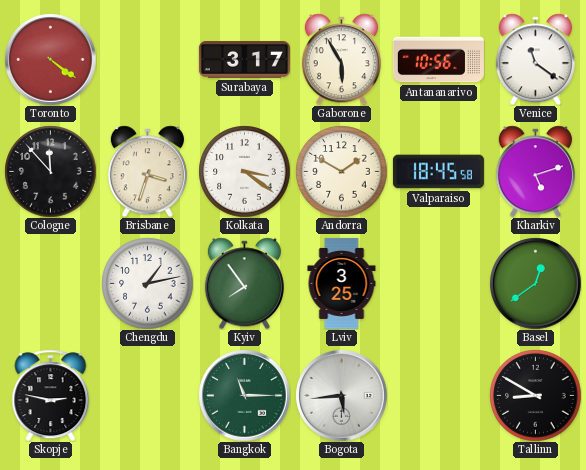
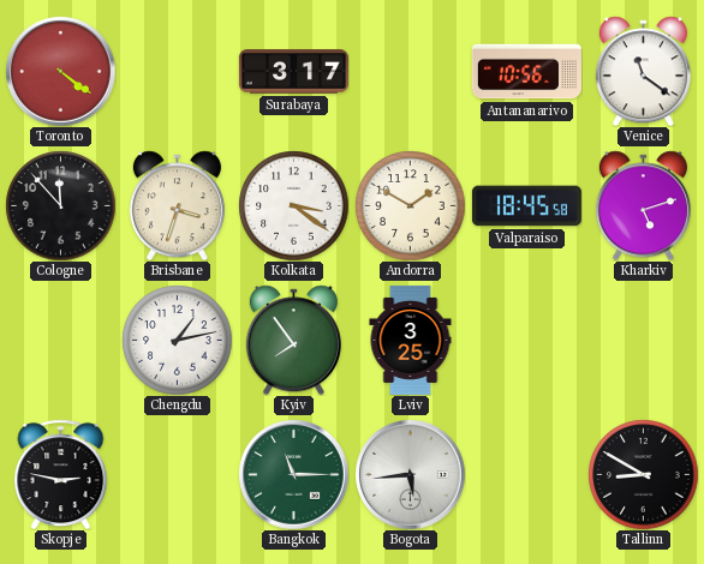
Gaborone: 5:55 -> none
Basel: 12:39 -> none
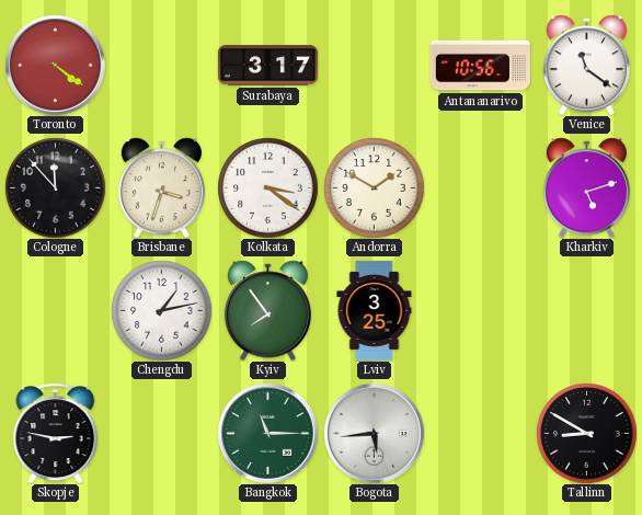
Valparaiso: 18:45 -> none
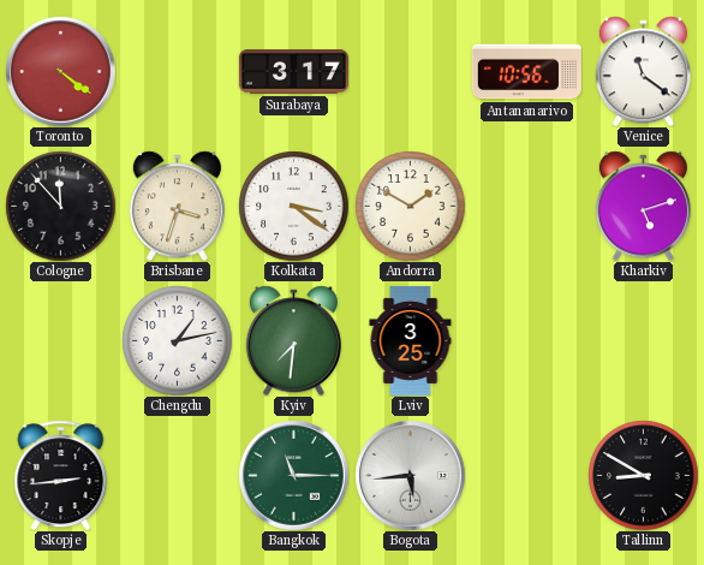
Kyiv: 7:54 -> 7:31
Skopje: 2:47 -> 2:44
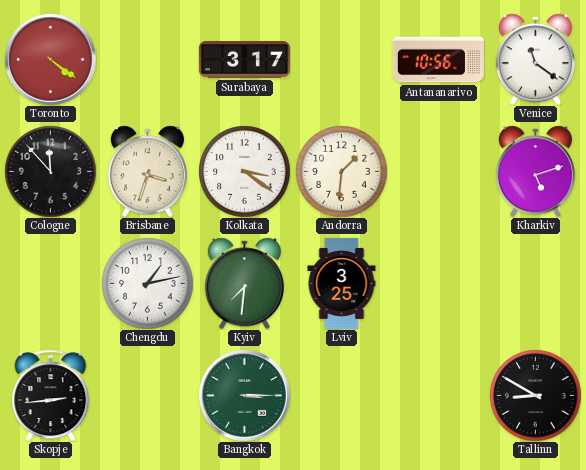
Andorra: 1:50 -> 1:31
Bangkok: 11:15 -> 3:15
Bogota: 5:44 -> none
